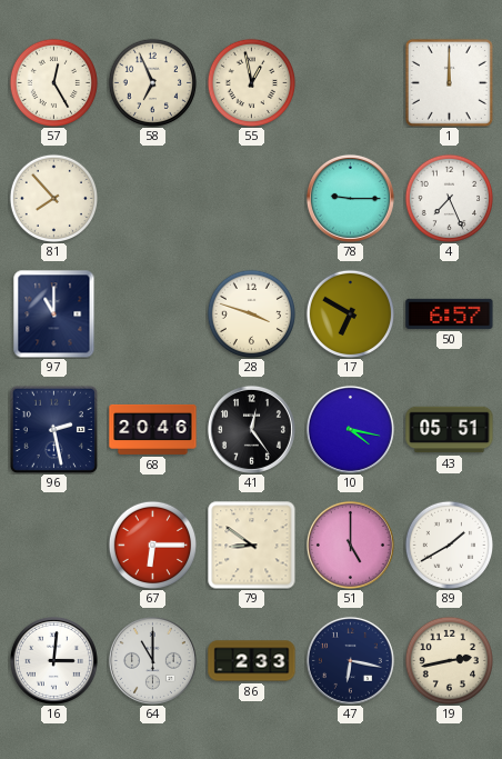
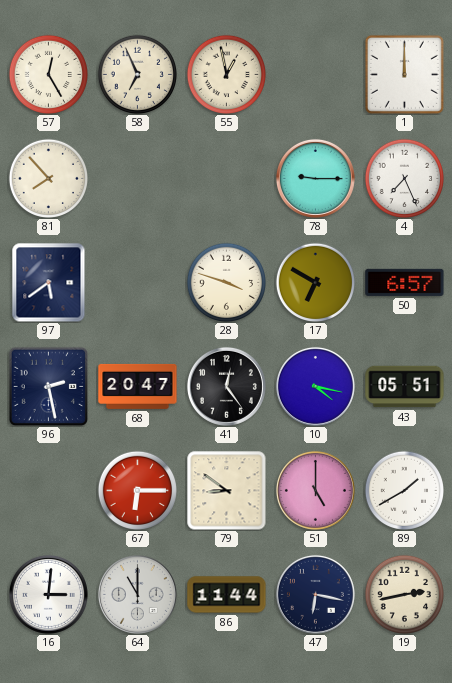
97: 11:00 -> 5:39
68: 20:46 -> 20:47
86: 2:33 -> 11:44
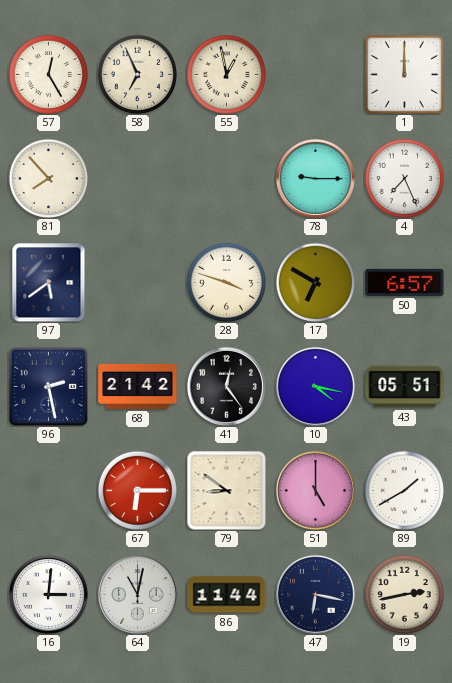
68: 20:47 -> 21:42
64: 11:00 -> 11:02
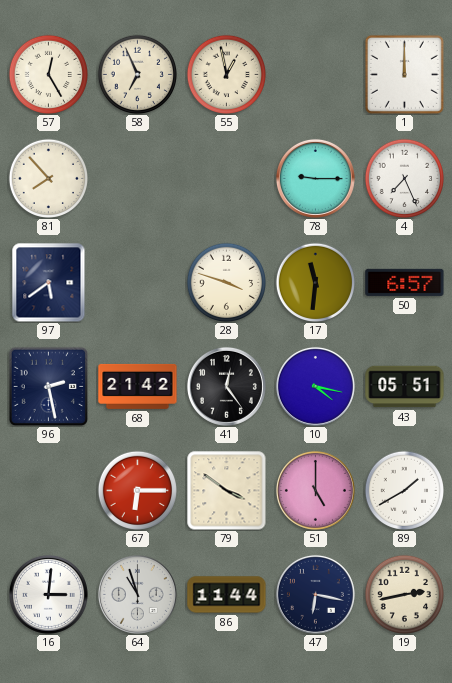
17: 6:50 -> 11:31
79: 8:51 -> 3:51
64: 11:02 -> 10:57
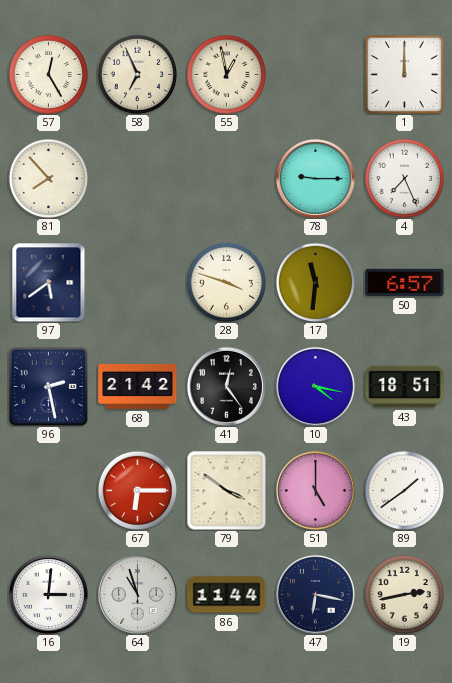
43: 05:51 -> 18:51
89: 1:40 -> 1:39
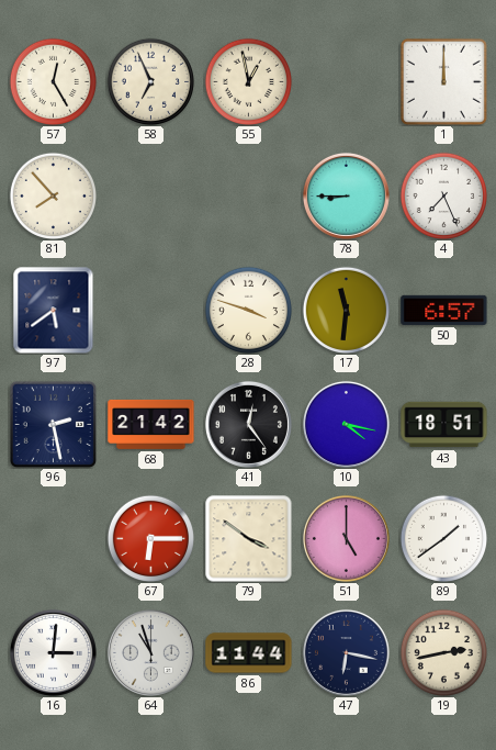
78: 9:15 -> 8:45
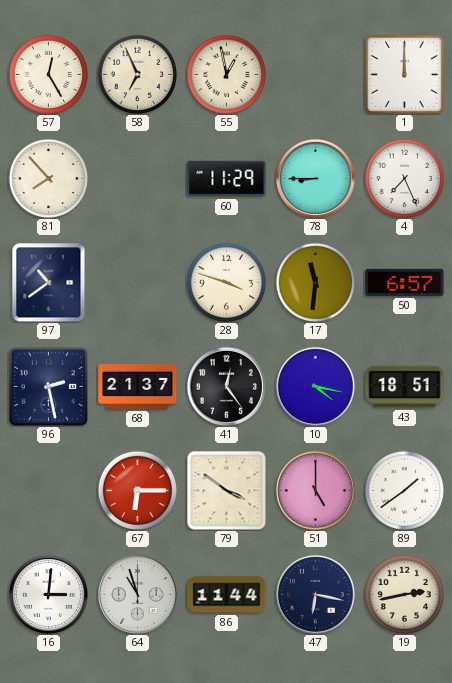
60: none -> 11:29
97: 5:39 -> 10:39
68: 21:42 -> 21:37
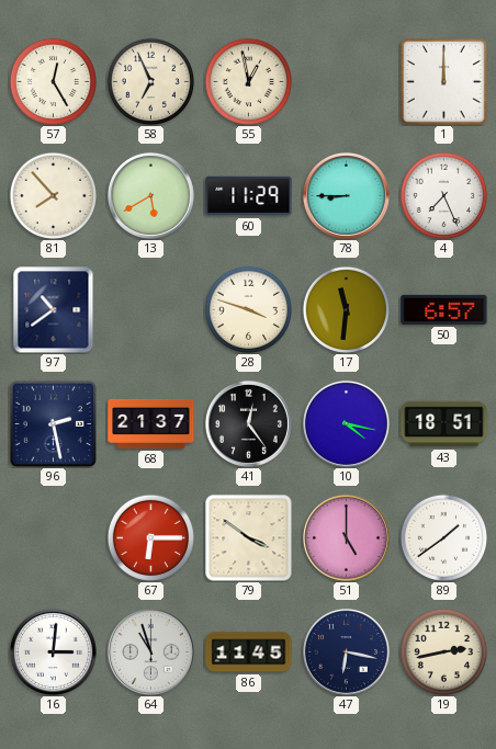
13: none -> 5:40
86: 11:44 -> 11:45
